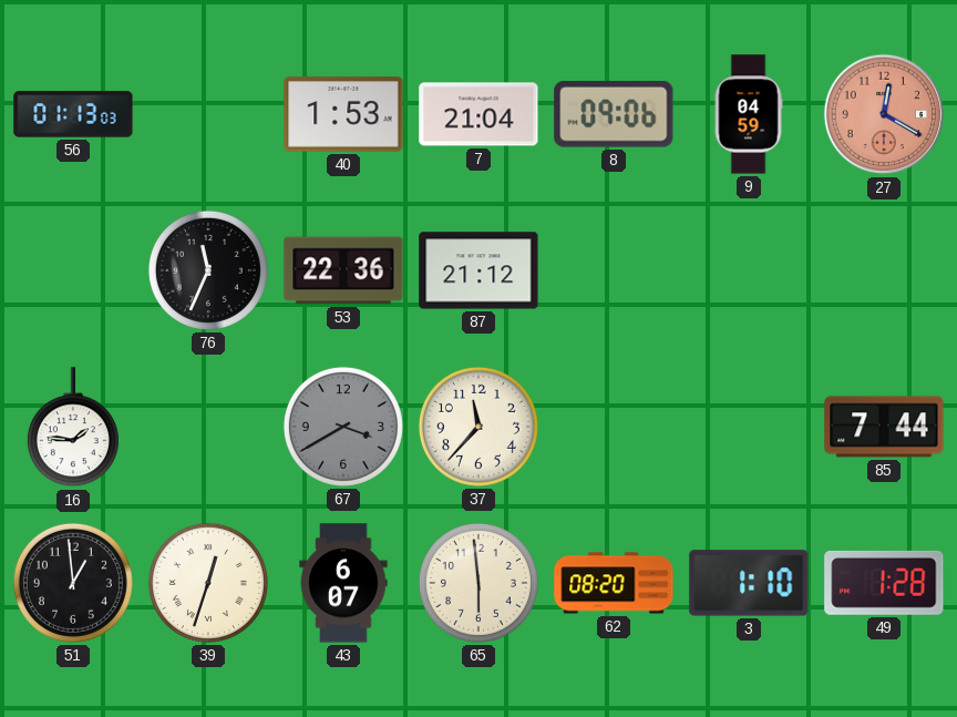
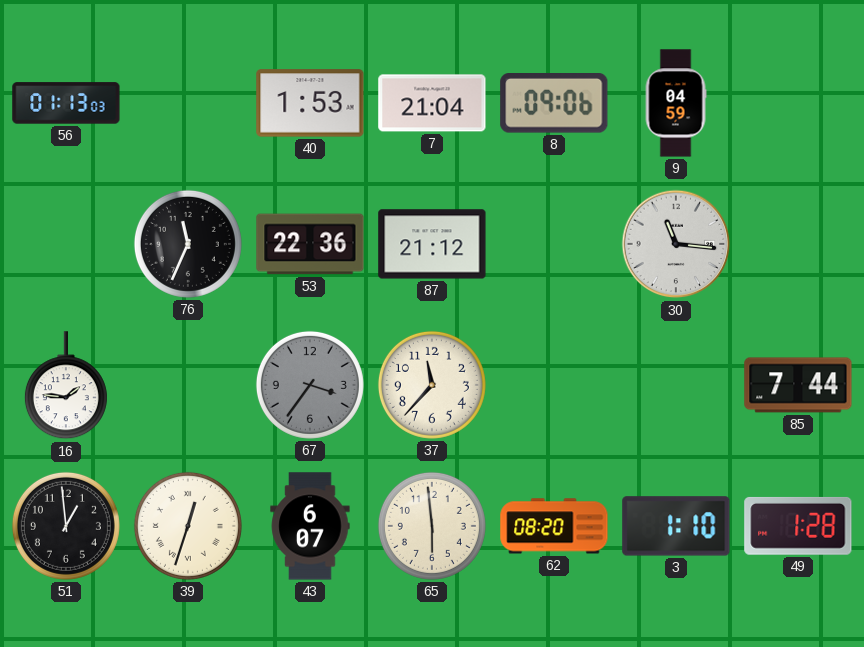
27: 12:20 -> none
30: none -> 11:16
67: 3:40 -> 3:36
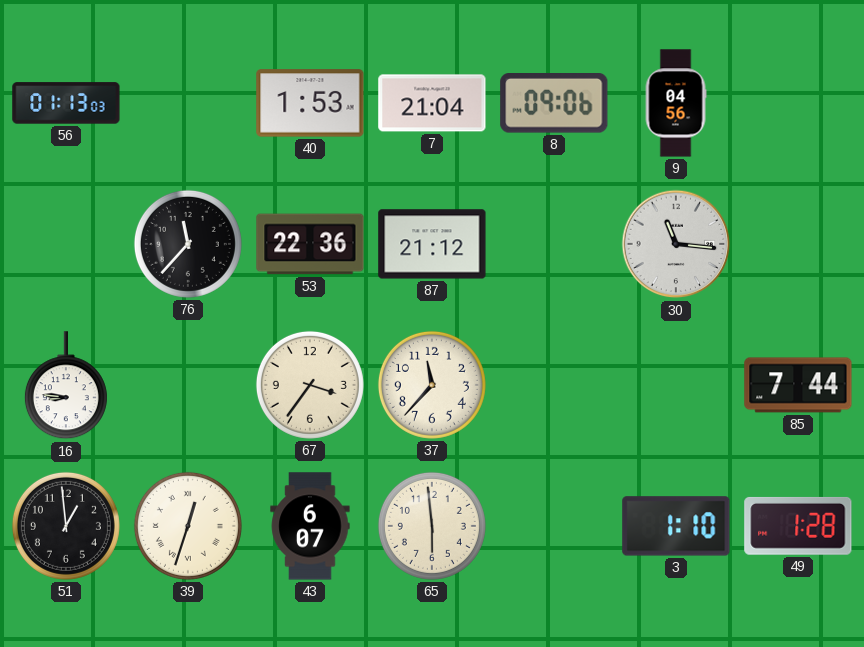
9: 04:59 -> 04:56
76: 11:34 -> 11:37
16: 1:46 -> 8:46
67 dial: grey -> cream
62: 08:20 -> none
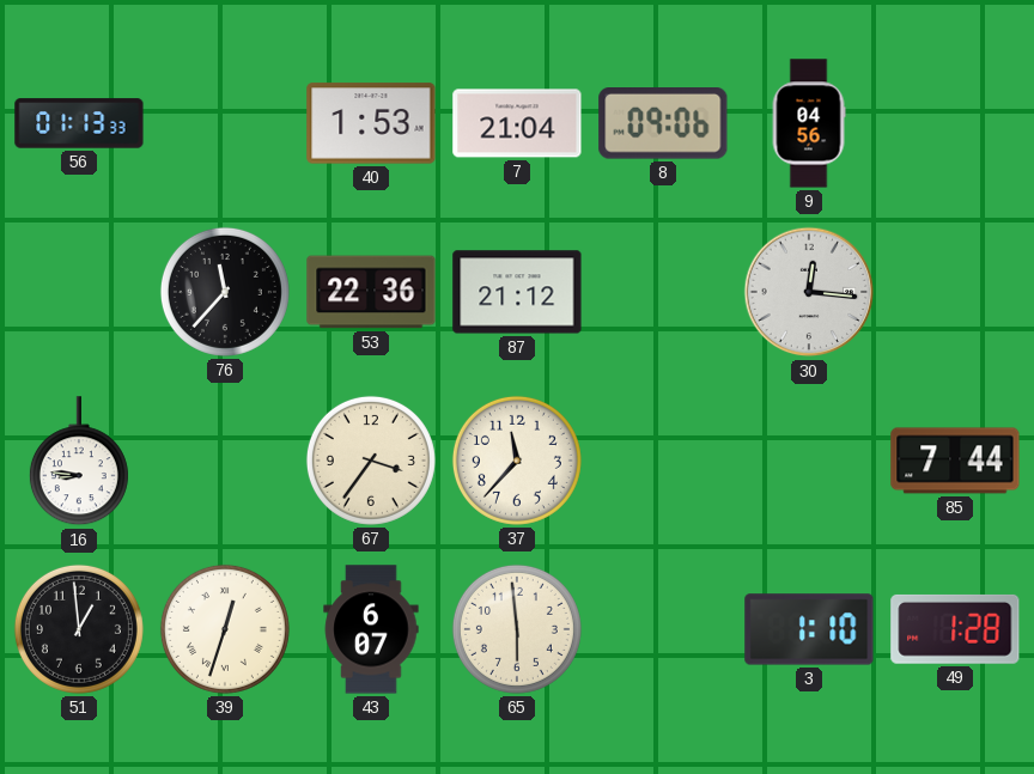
56: 01:13:03 -> 01:13:33
30: 11:16 -> 12:16
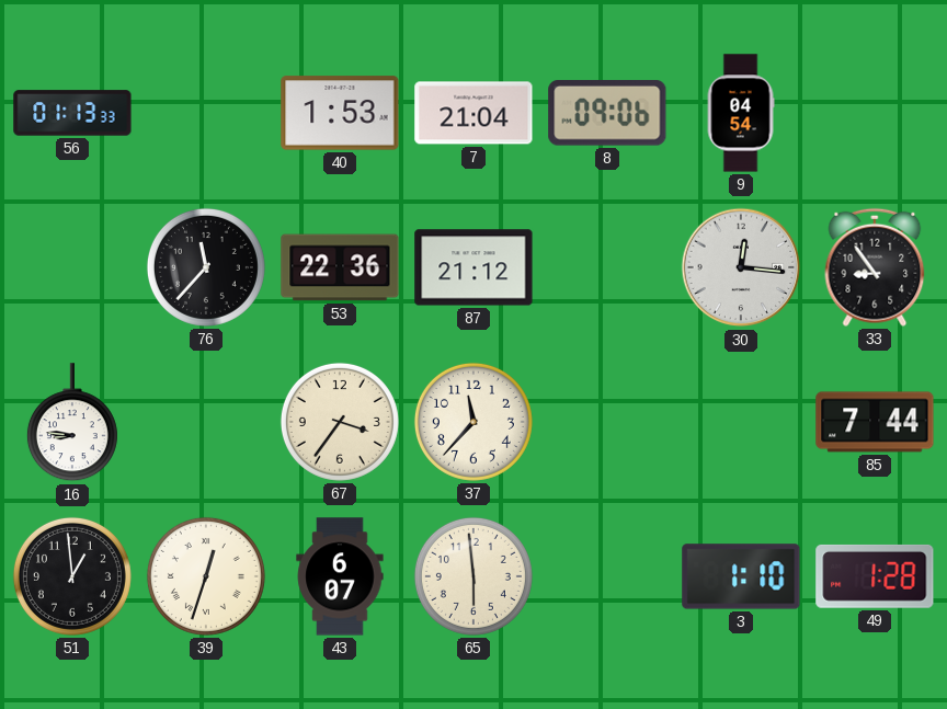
9: 04:56 -> 04:54
33: none -> 8:54
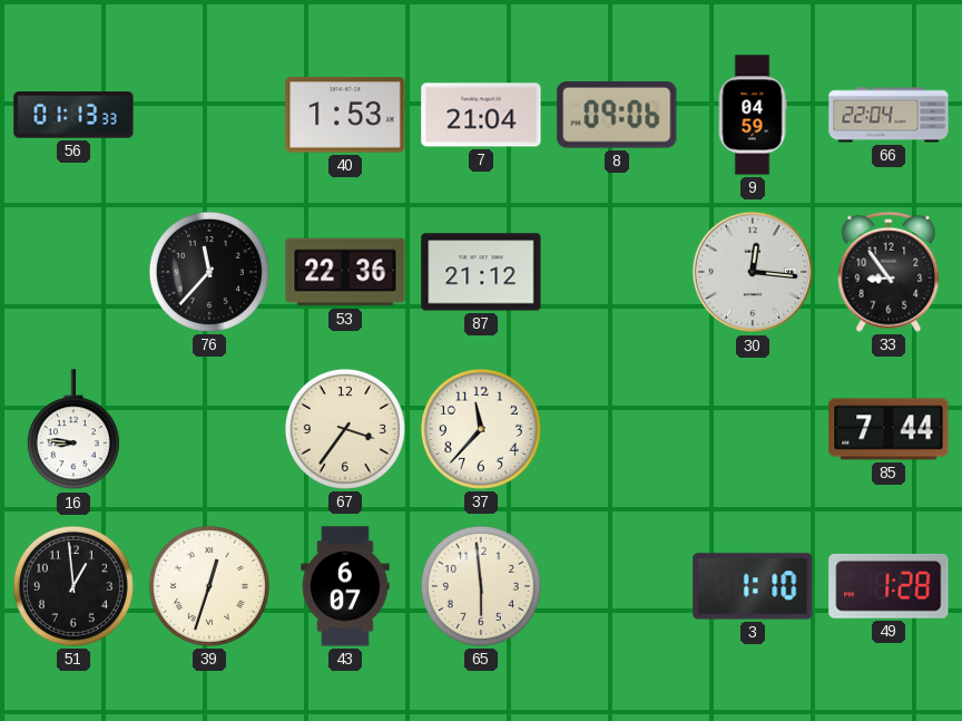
9: 04:54 -> 04:59
66: none -> 22:04
